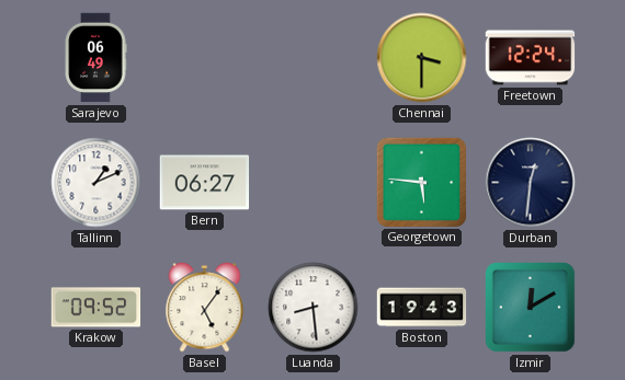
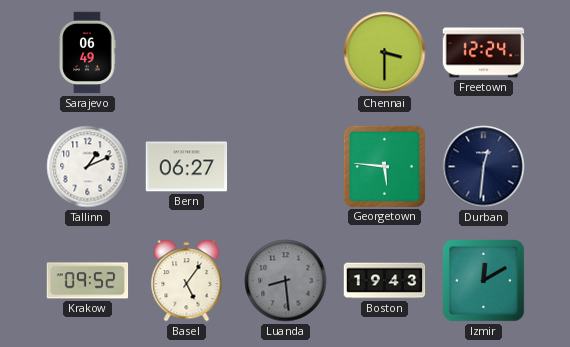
Luanda dial: white -> grey
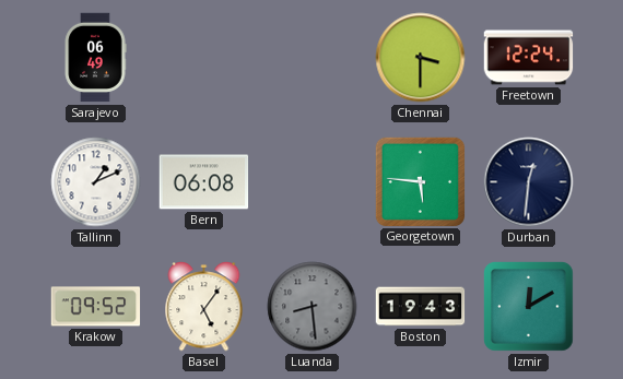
Bern: 06:27 -> 06:08
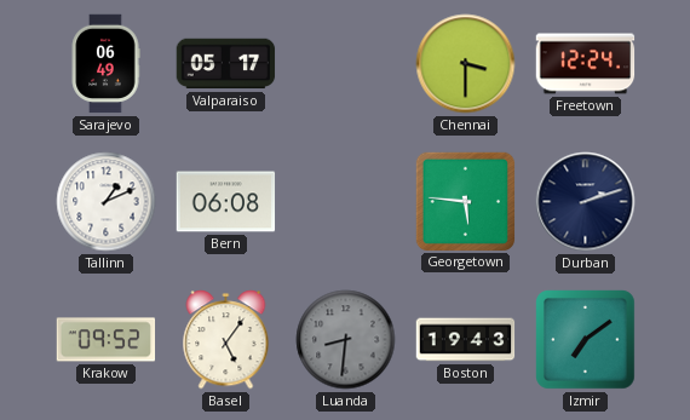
Valparaiso: none -> 05:17
Durban: 12:31 -> 2:12
Luanda: 8:29 -> 8:31
Izmir: 12:10 -> 7:09
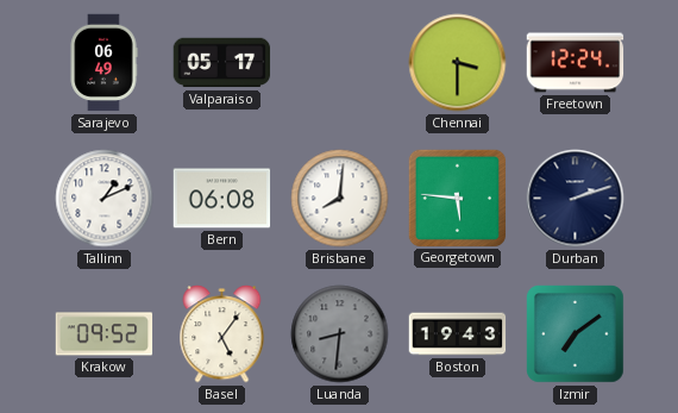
Brisbane: none -> 8:01
